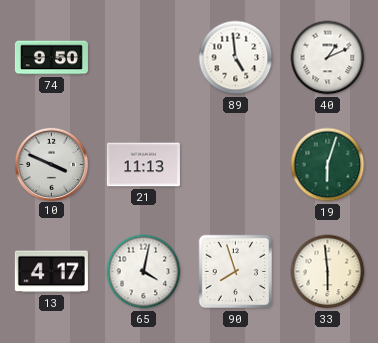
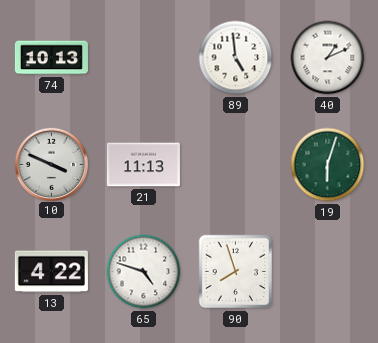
74: 9:50 -> 10:13
13: 4:17 -> 4:22
65: 4:02 -> 4:48
33: 5:59 -> none
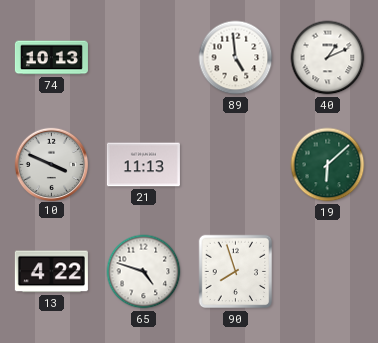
19: 6:03 -> 6:08
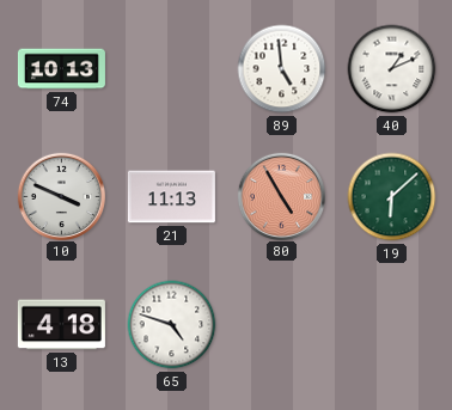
80: none -> 4:55
13: 4:22 -> 4:18
90: 7:57 -> none
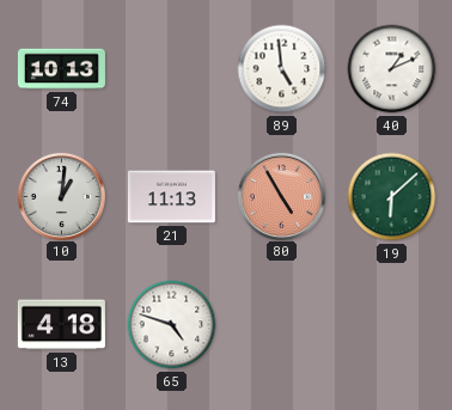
10: 3:49 -> 1:01
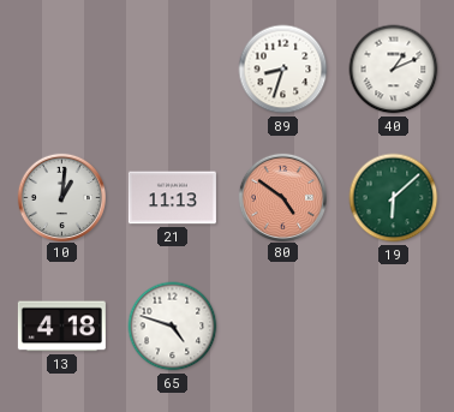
74: 10:13 -> none
89: 4:59 -> 8:33
80: 4:55 -> 4:51
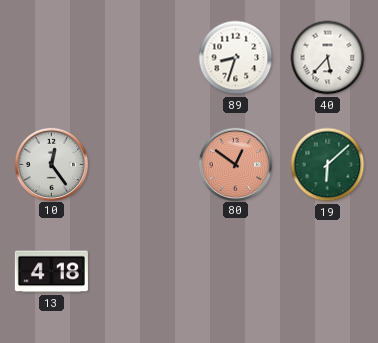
40: 1:11 -> 5:37
10: 1:01 -> 12:24
21: 11:13 -> none
80: 4:51 -> 12:51
65: 4:48 -> none
